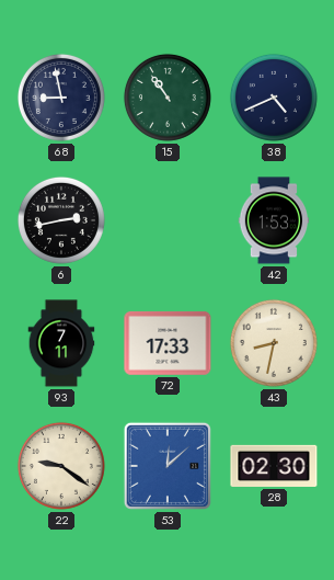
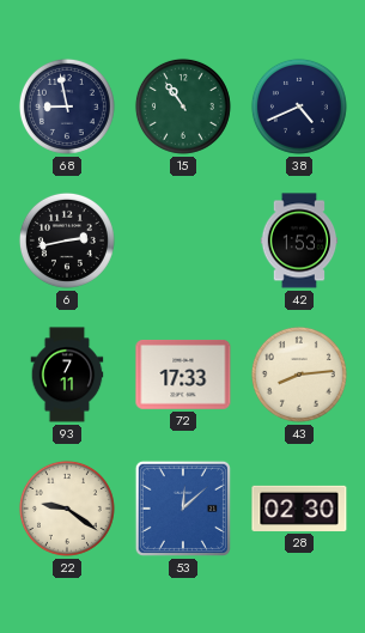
43: 8:32 -> 8:14
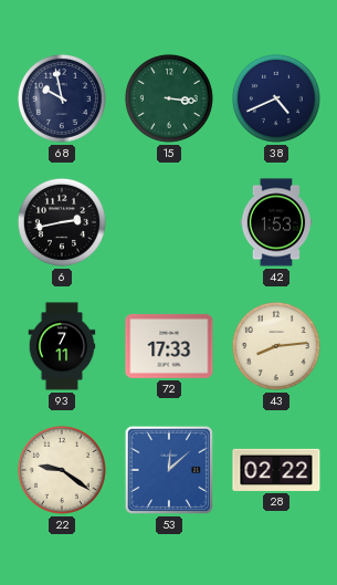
68: 8:58 -> 9:58
15: 10:54 -> 3:16
28: 02:30 -> 02:22
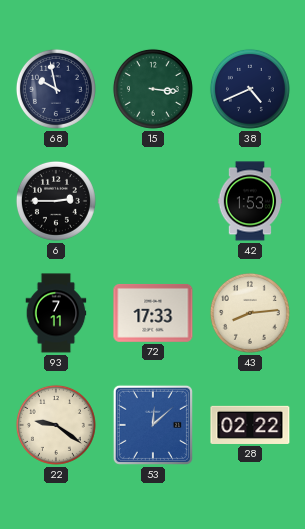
6: 2:43 -> 2:45
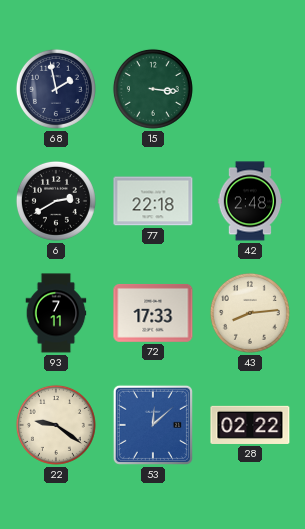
68: 9:58 -> 1:58
38: 4:41 -> none
6: 2:45 -> 2:40
77: none -> 22:18
42: 1:53 -> 2:48
